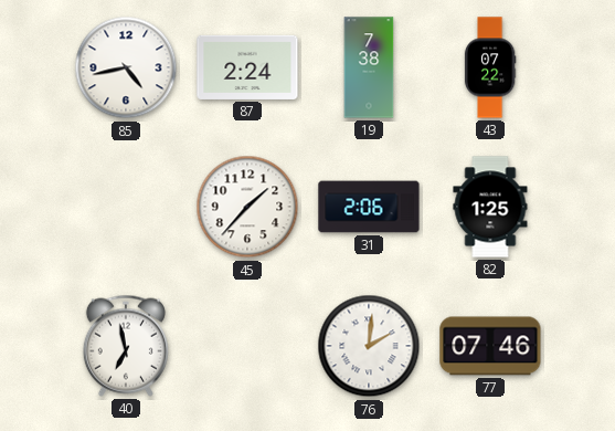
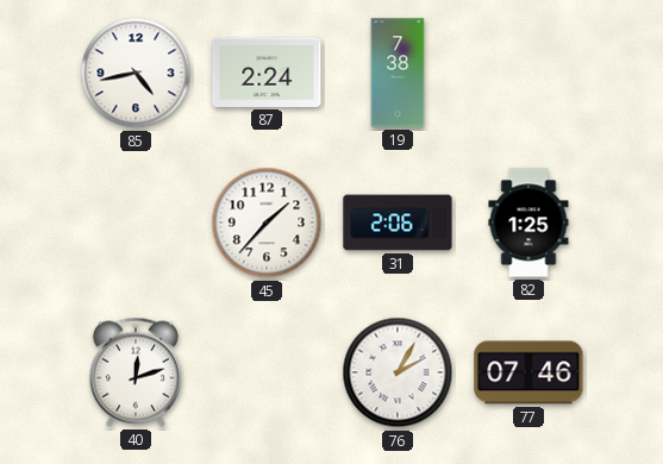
43: 07:22 -> none
40: 6:58 -> 12:12
76: 2:01 -> 2:05
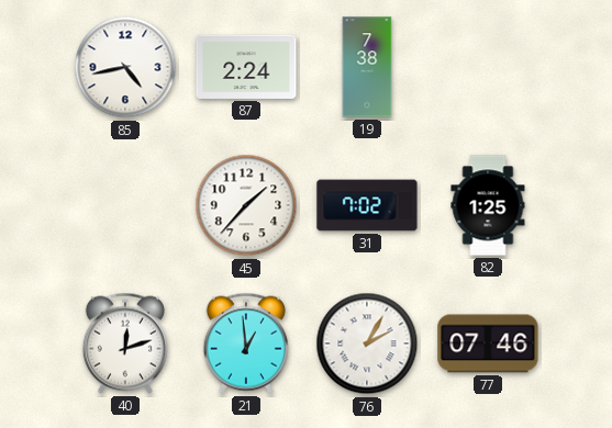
31: 2:06 -> 7:02
21: none -> 12:59
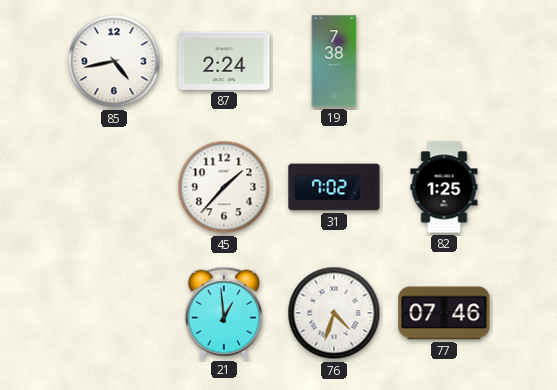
40: 12:12 -> none
76: 2:05 -> 4:33
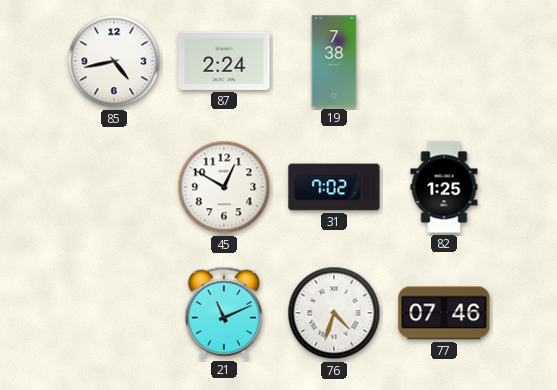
45: 1:37 -> 12:50
21: 12:59 -> 11:11
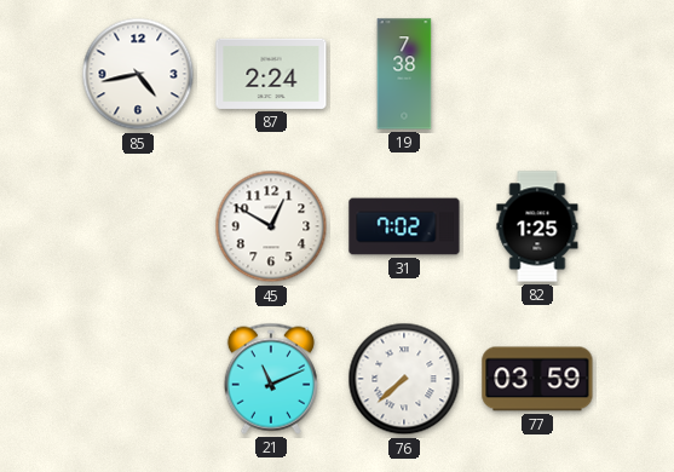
76: 4:33 -> 7:38
77: 07:46 -> 03:59
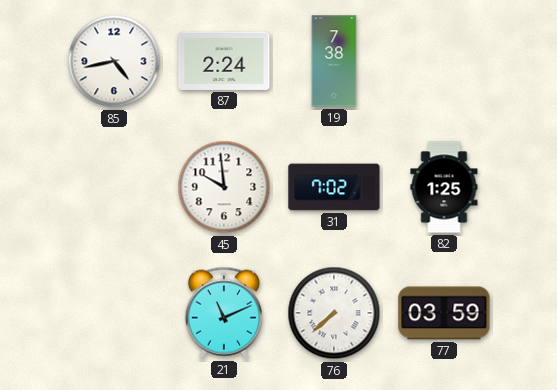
45: 12:50 -> 9:59
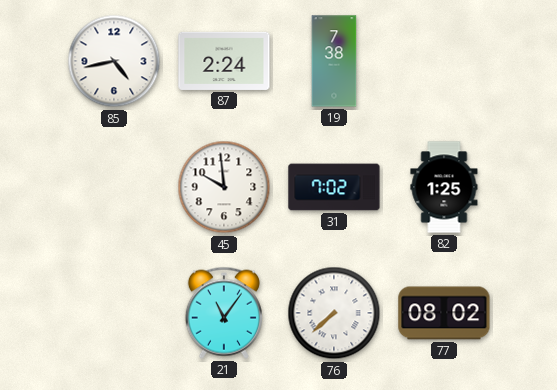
21: 11:11 -> 11:06
77: 03:59 -> 08:02
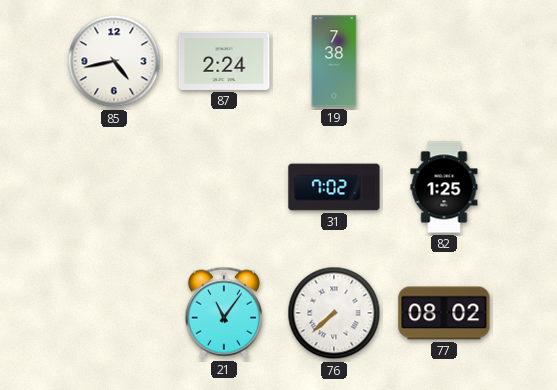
45: 9:59 -> none
